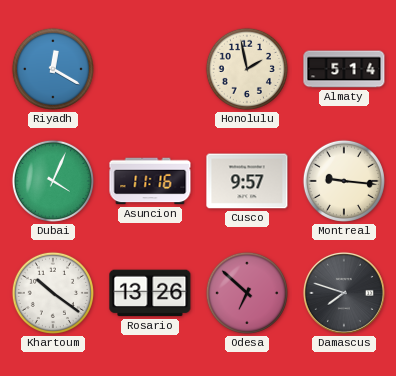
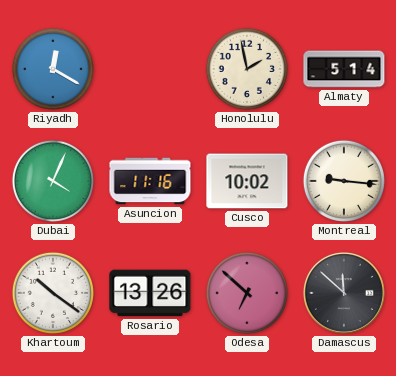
Cusco: 9:57 -> 10:02
Damascus: 7:48 -> 11:52
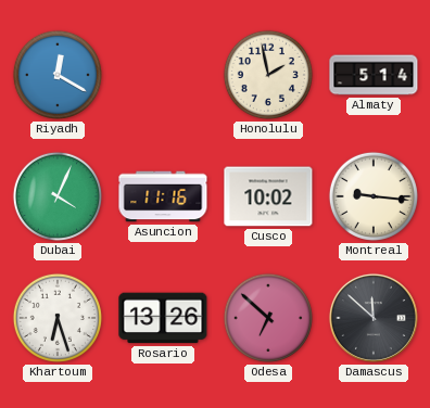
Khartoum: 10:21 -> 6:27
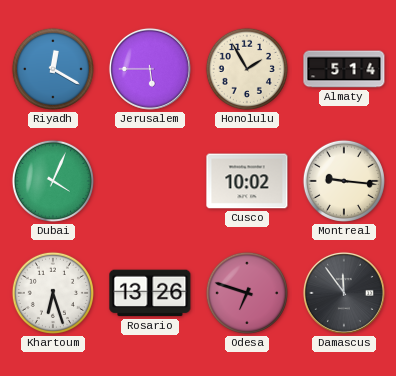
Jerusalem: none -> 5:45
Honolulu: 1:58 -> 1:55
Asuncion: 11:16 -> none
Odesa: 6:52 -> 6:48
Damascus: 11:52 -> 11:54
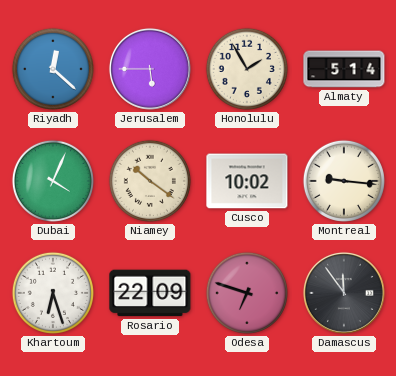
Riyadh: 12:20 -> 12:22
Niamey: none -> 10:21
Rosario: 13:26 -> 22:09
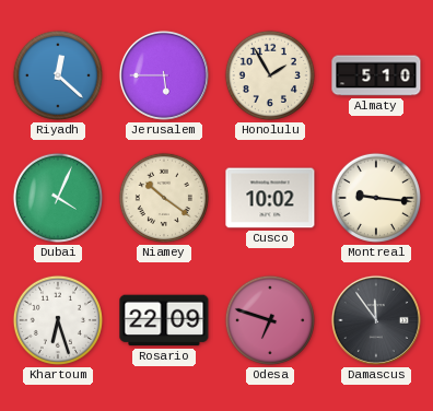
Almaty: 5:14 -> 5:10
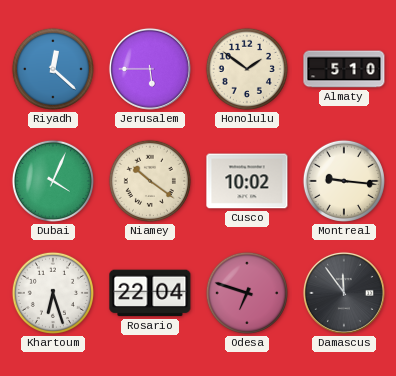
Honolulu: 1:55 -> 1:51
Rosario: 22:09 -> 22:04
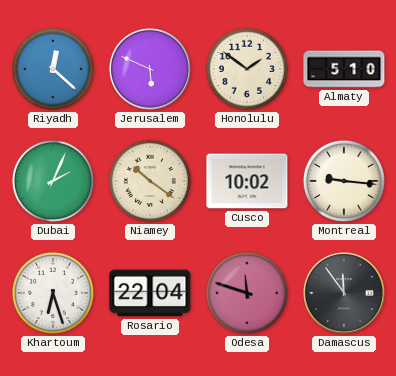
Jerusalem: 5:45 -> 5:49
Dubai: 4:04 -> 2:04
Odesa: 6:48 -> 11:48
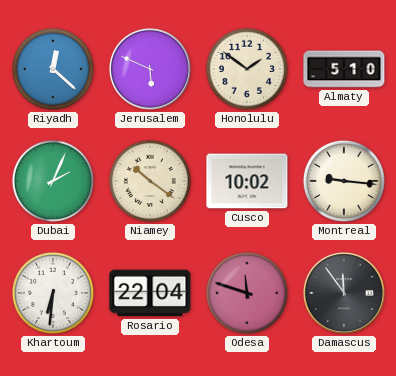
Khartoum: 6:27 -> 6:31
